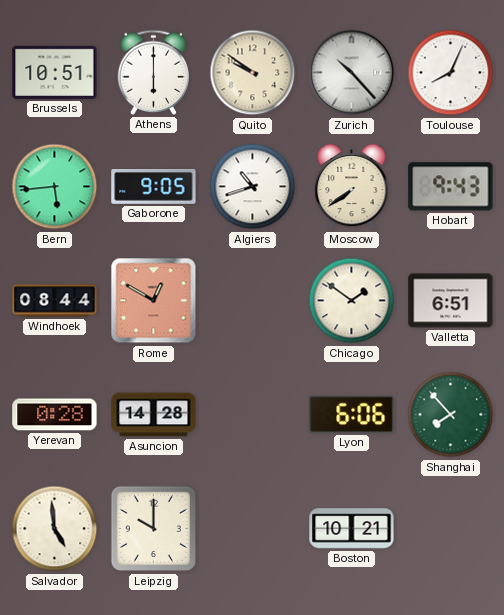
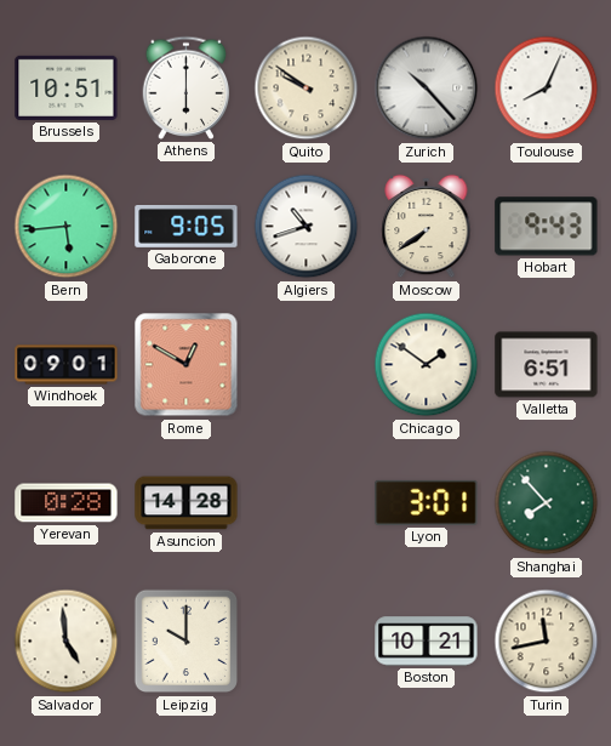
Windhoek: 08:44 -> 09:01
Lyon: 6:06 -> 3:01
Turin: none -> 11:43
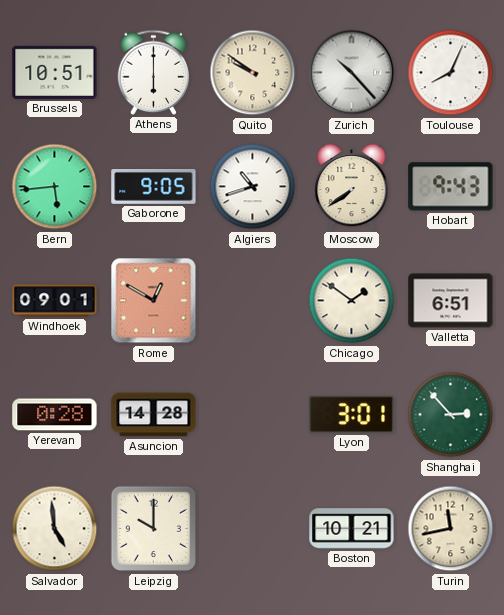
Shanghai: 7:53 -> 2:53
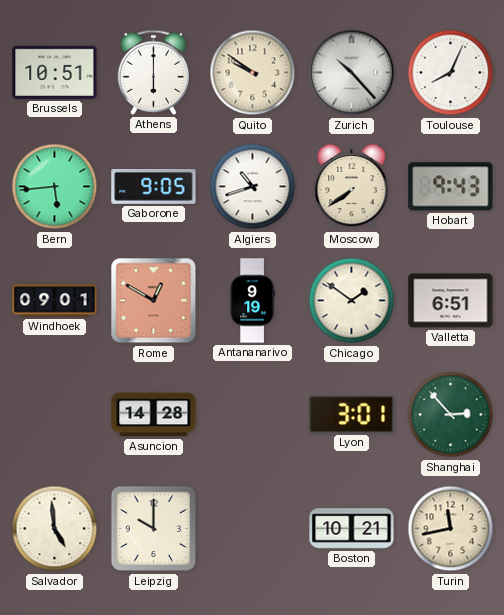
Antananarivo: none -> 9:19
Yerevan: 0:28 -> none
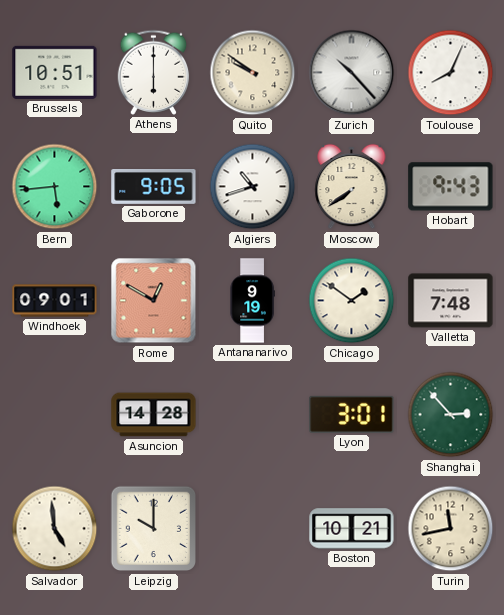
Valletta: 6:51 -> 7:48
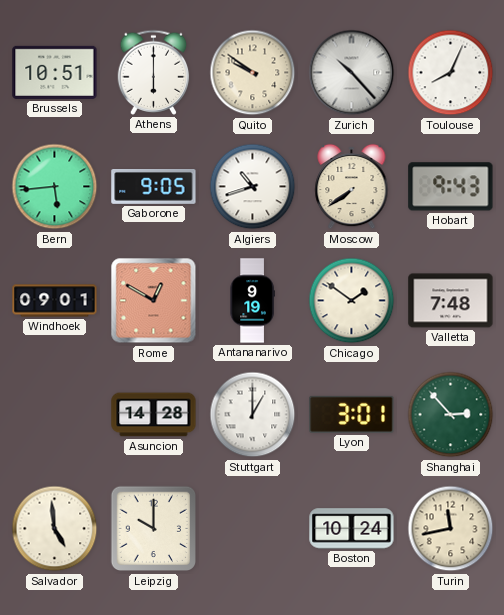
Stuttgart: none -> 1:00
Boston: 10:21 -> 10:24
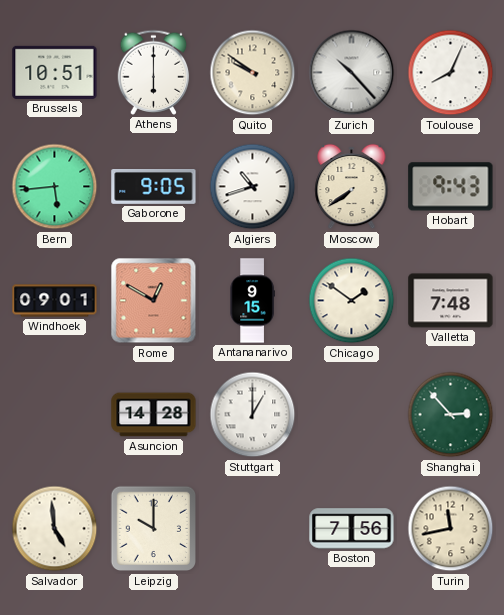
Antananarivo: 9:19 -> 9:15
Lyon: 3:01 -> none
Boston: 10:24 -> 7:56
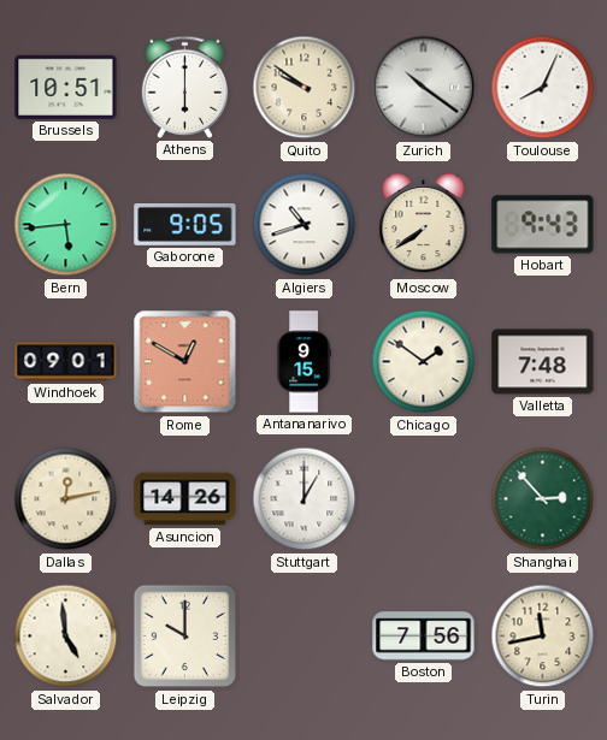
Zurich: 10:23 -> 10:21
Dallas: none -> 12:13
Asuncion: 14:28 -> 14:26
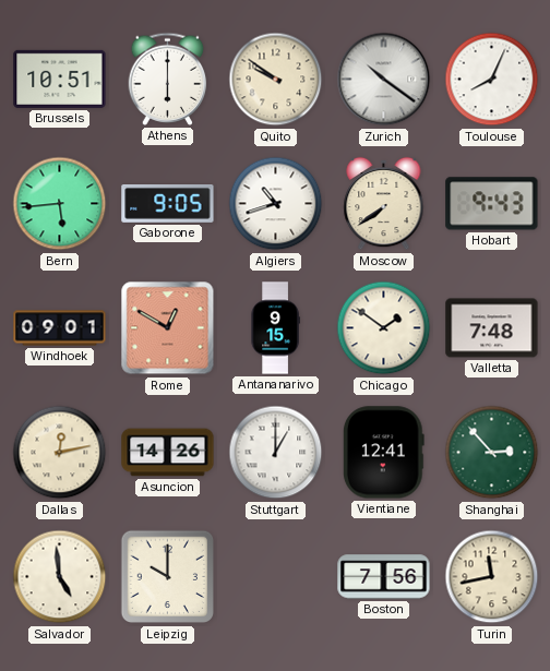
Vientiane: none -> 12:41
